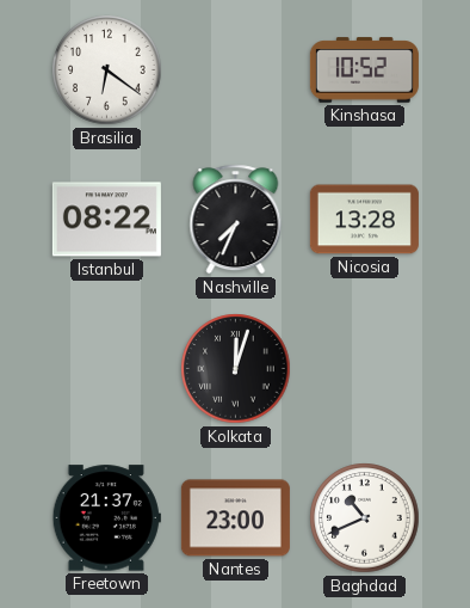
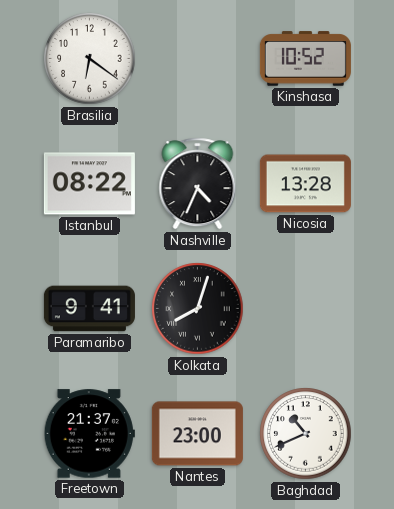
Nashville: 7:34 -> 4:34
Paramaribo: none -> 9:41
Kolkata: 12:03 -> 8:03
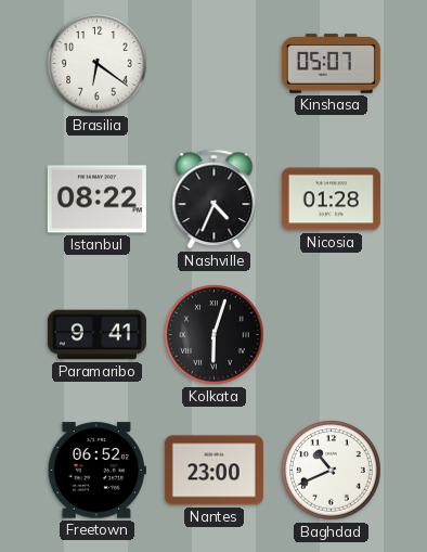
Kinshasa: 10:52 -> 05:07
Nicosia: 13:28 -> 01:28
Kolkata: 8:03 -> 6:03
Freetown: 21:37 -> 06:52
